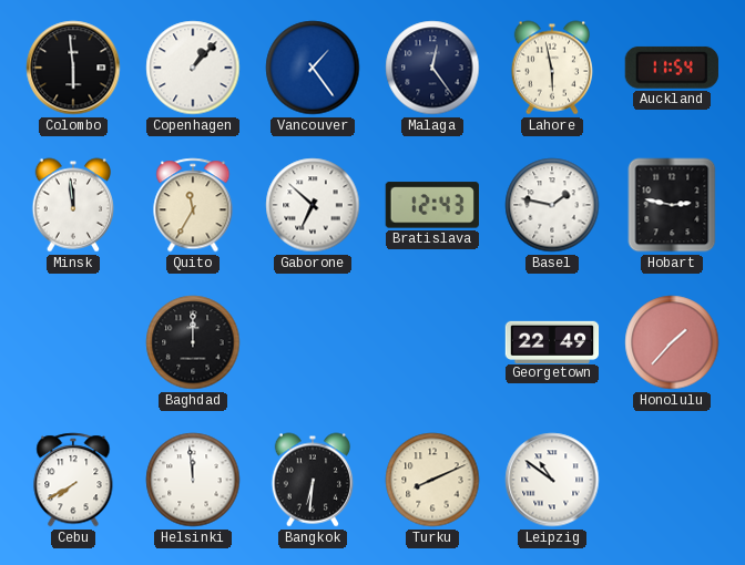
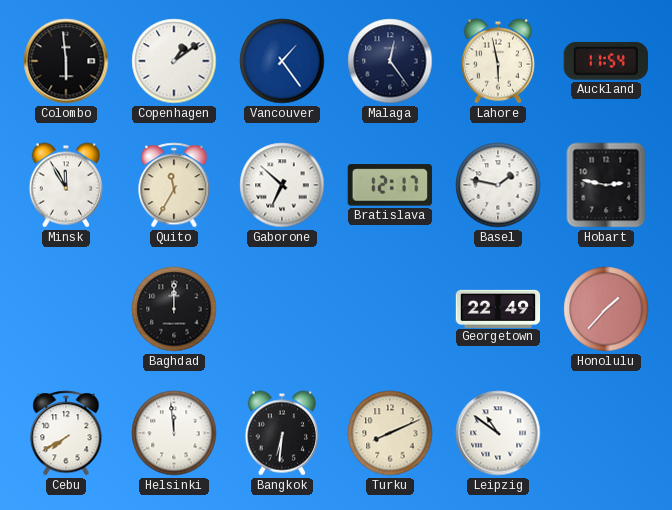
Copenhagen: 1:07 -> 1:09
Minsk: 11:59 -> 11:55
Bratislava: 12:43 -> 12:17
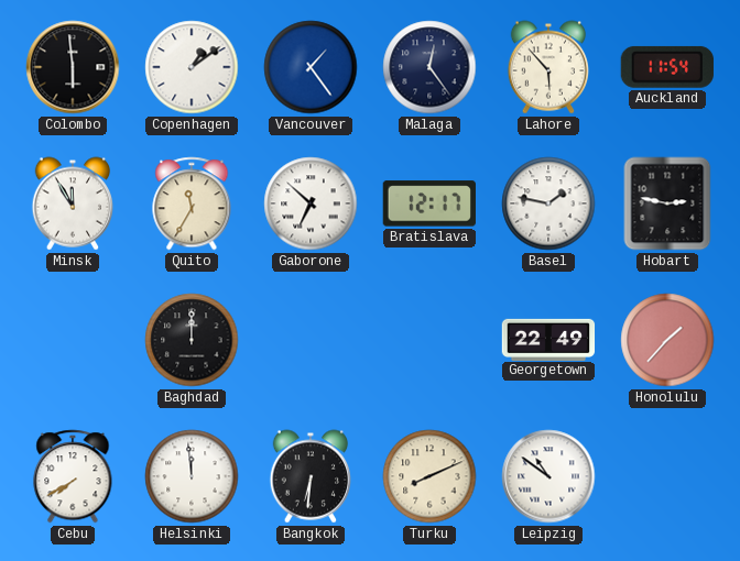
Lahore: 5:58 -> 5:53
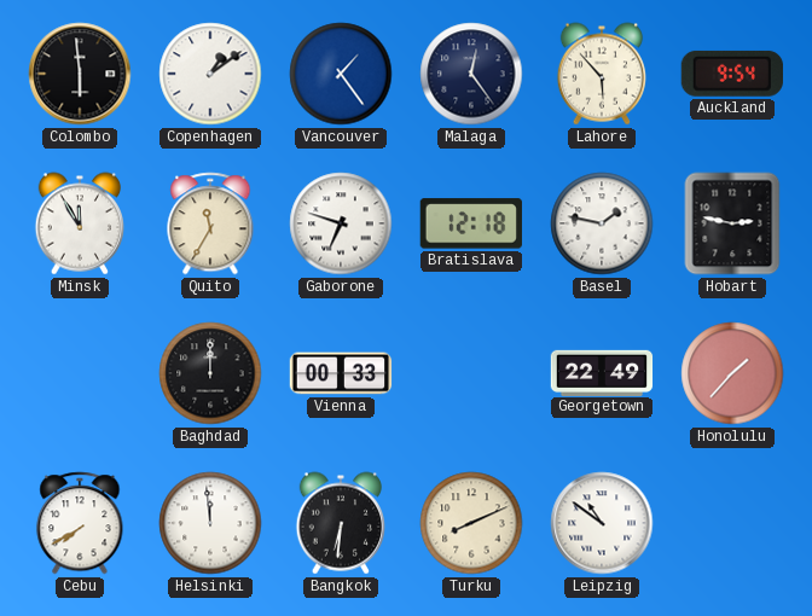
Auckland: 11:54 -> 9:54
Gaborone: 6:52 -> 6:48
Bratislava: 12:17 -> 12:18
Vienna: none -> 00:33
